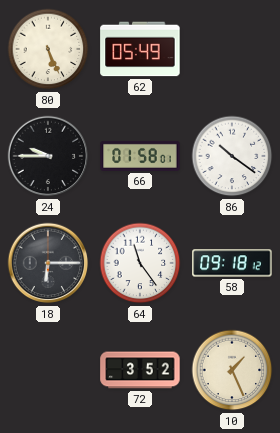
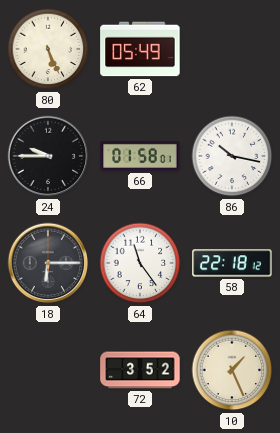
86: 10:21 -> 10:17
58: 09:18 -> 22:18
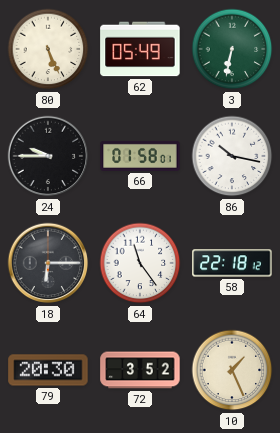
3: none -> 6:32
79: none -> 20:30
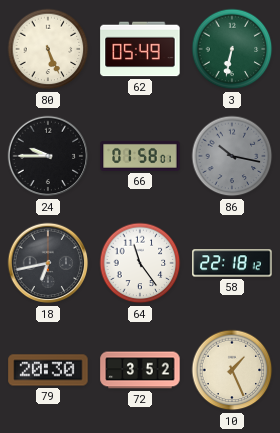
86 dial: white -> grey
18: 6:15 -> 6:43
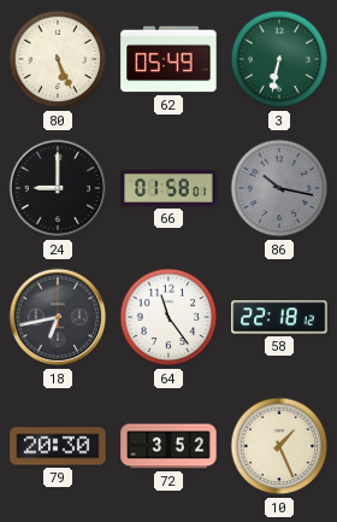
24: 9:45 -> 9:00
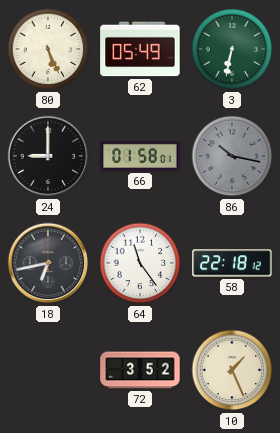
79: 20:30 -> none
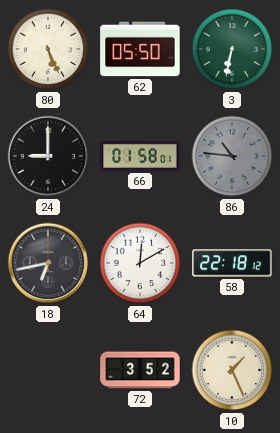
62: 05:49 -> 05:50
86: 10:17 -> 10:46
64: 11:24 -> 12:10
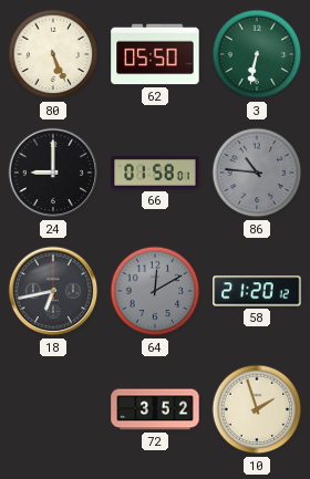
64 dial: white -> grey
58: 22:18 -> 21:20
10: 1:26 -> 1:57
